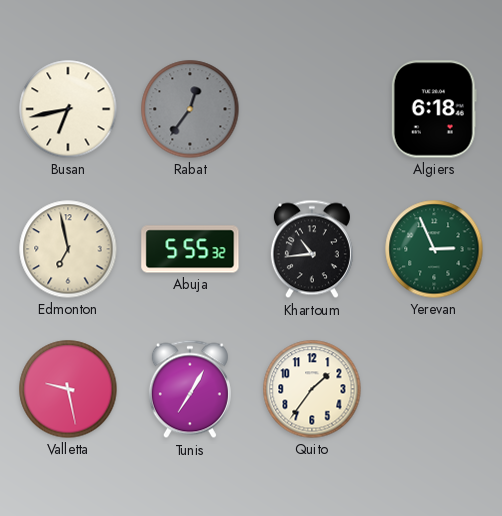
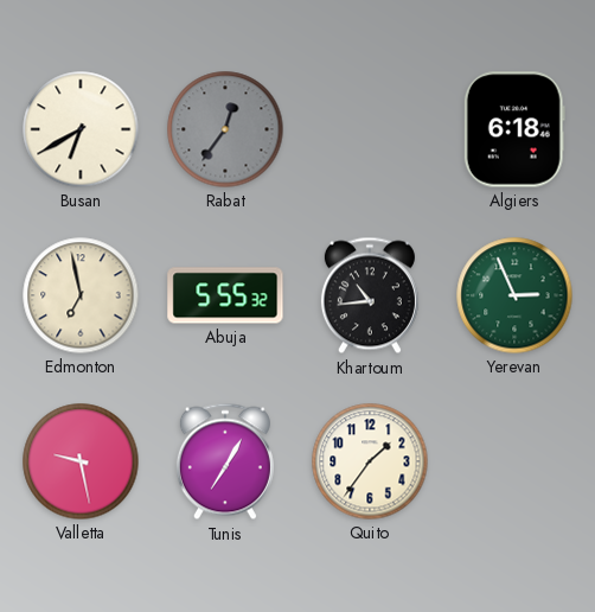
Busan: 6:43 -> 6:40
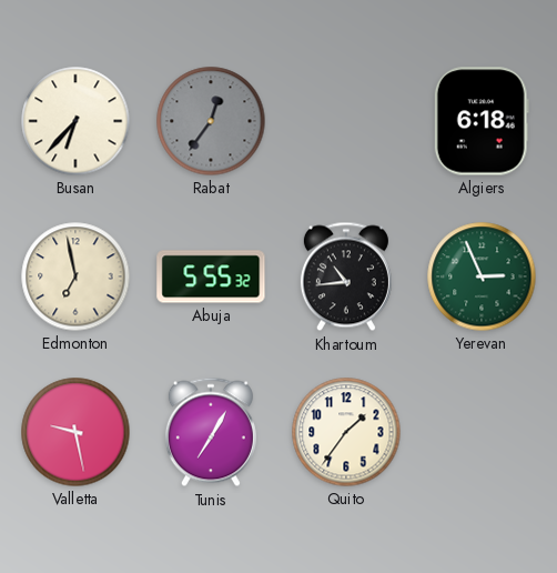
Busan: 6:40 -> 6:37
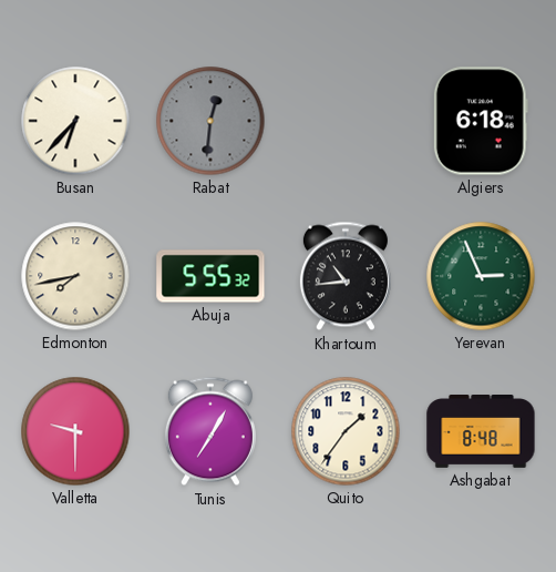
Rabat: 12:36 -> 12:31
Edmonton: 6:58 -> 7:43
Valletta: 9:28 -> 9:30
Ashgabat: none -> 8:48
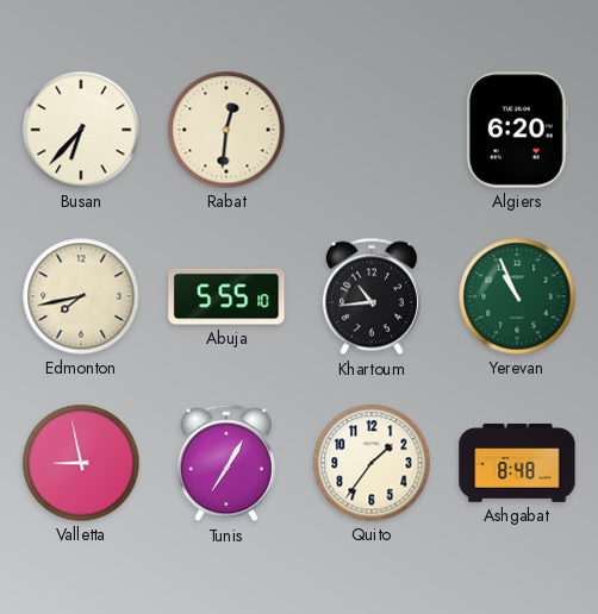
Rabat dial: grey -> cream
Algiers: 6:18 -> 6:20
Abuja: 5:55:32 -> 5:55:10
Yerevan: 2:56 -> 10:56
Valletta: 9:30 -> 8:58
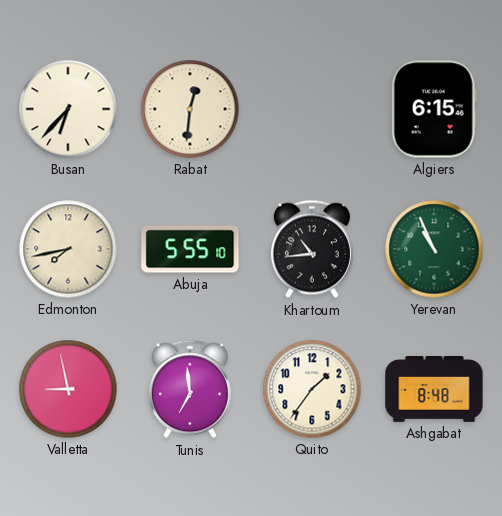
Algiers: 6:20 -> 6:15
Tunis: 7:05 -> 6:59
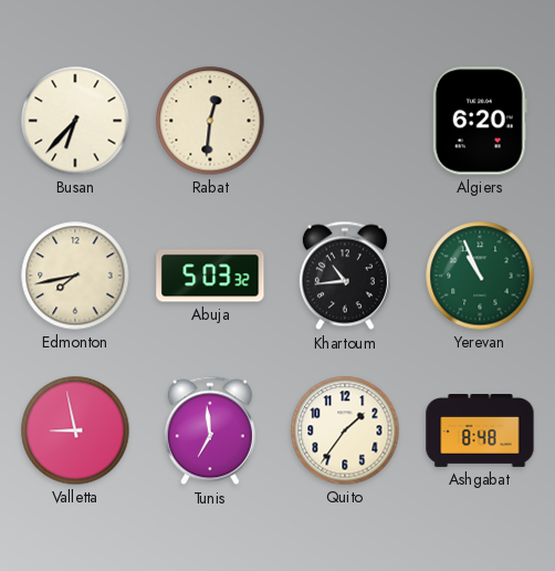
Algiers: 6:15 -> 6:20
Abuja: 5:55 -> 5:03
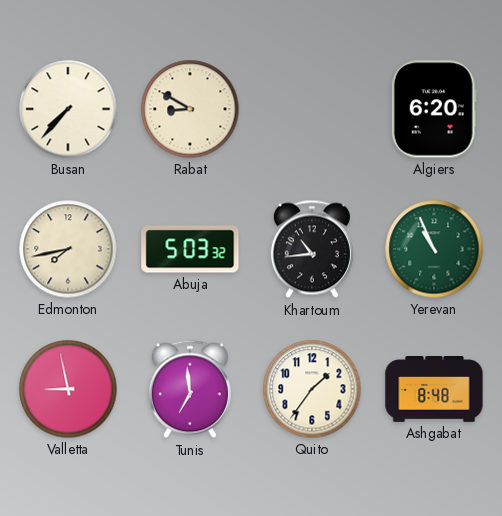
Busan: 6:37 -> 7:37
Rabat: 12:31 -> 8:50
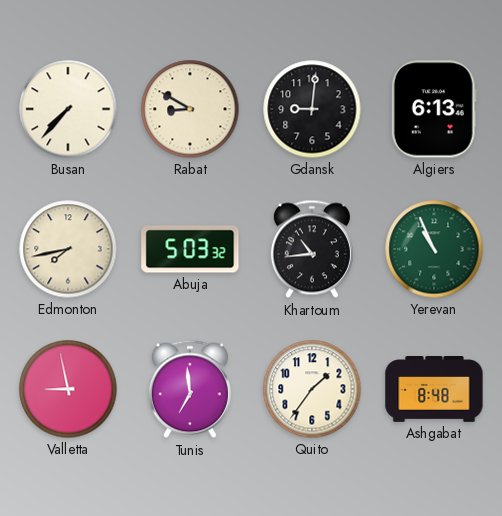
Gdansk: none -> 9:01
Algiers: 6:20 -> 6:13
